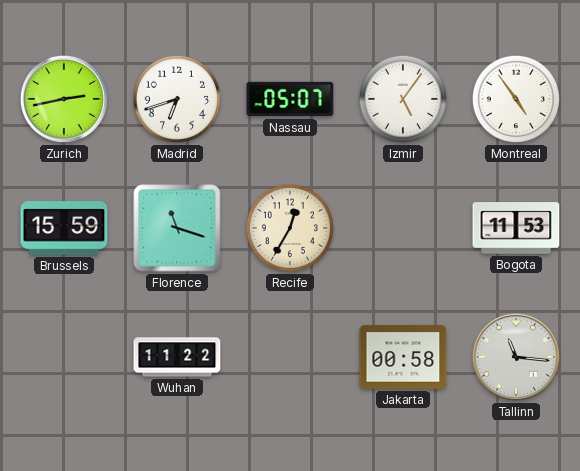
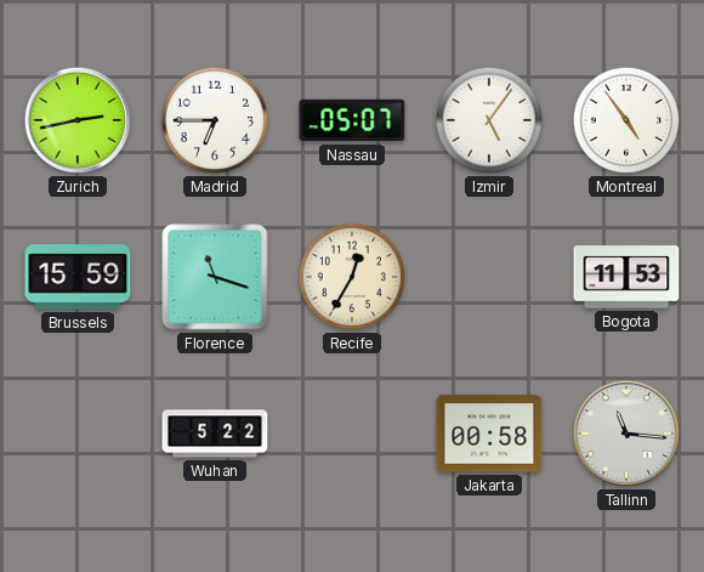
Madrid: 6:42 -> 6:45
Wuhan: 11:22 -> 5:22
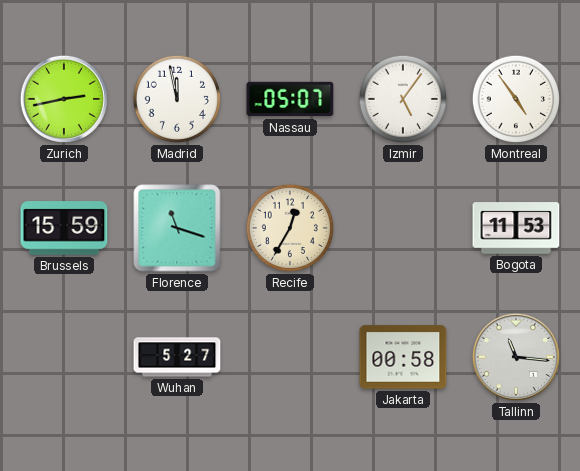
Madrid: 6:45 -> 11:58
Wuhan: 5:22 -> 5:27
